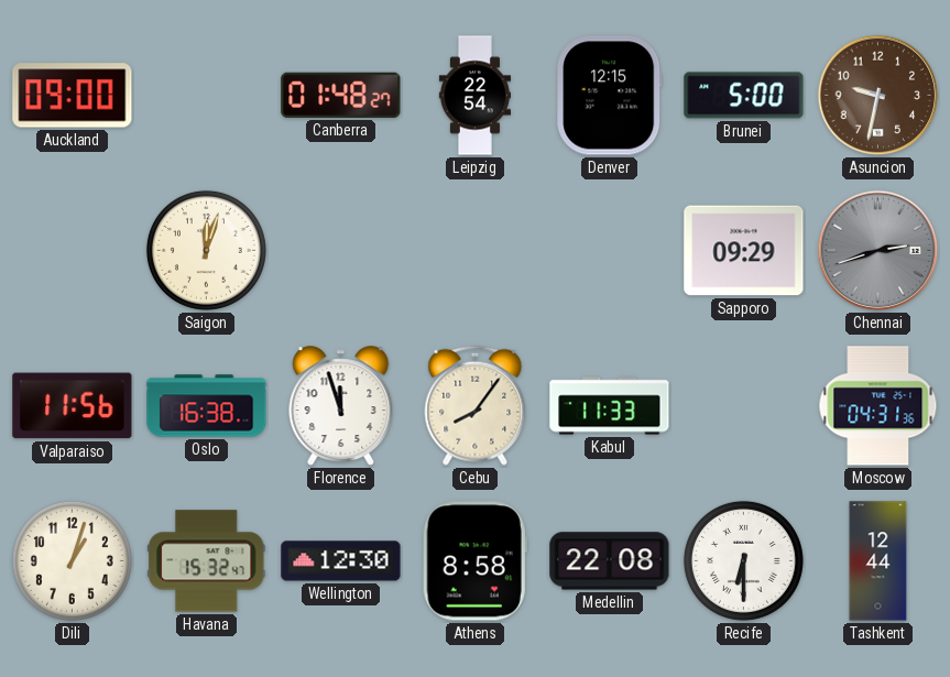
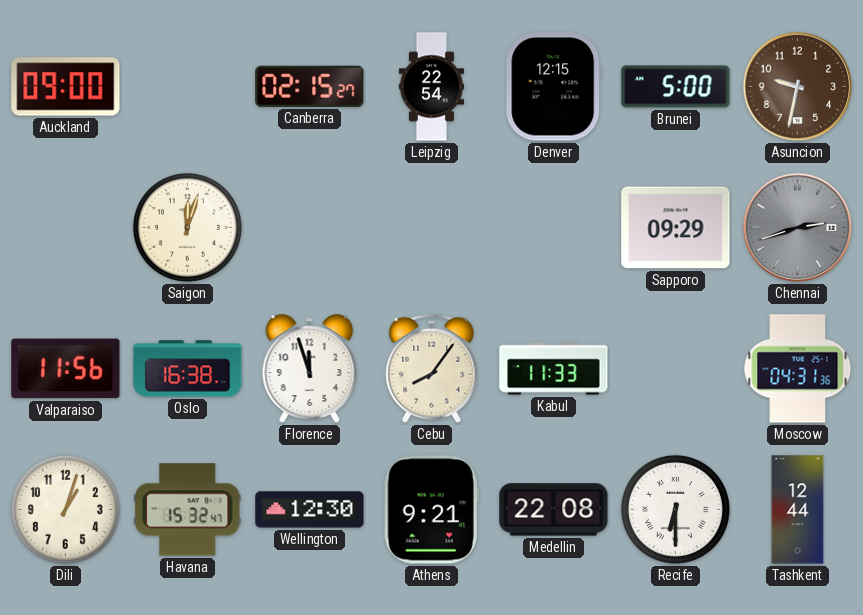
Canberra: 01:48 -> 02:15
Athens: 8:58 -> 9:21
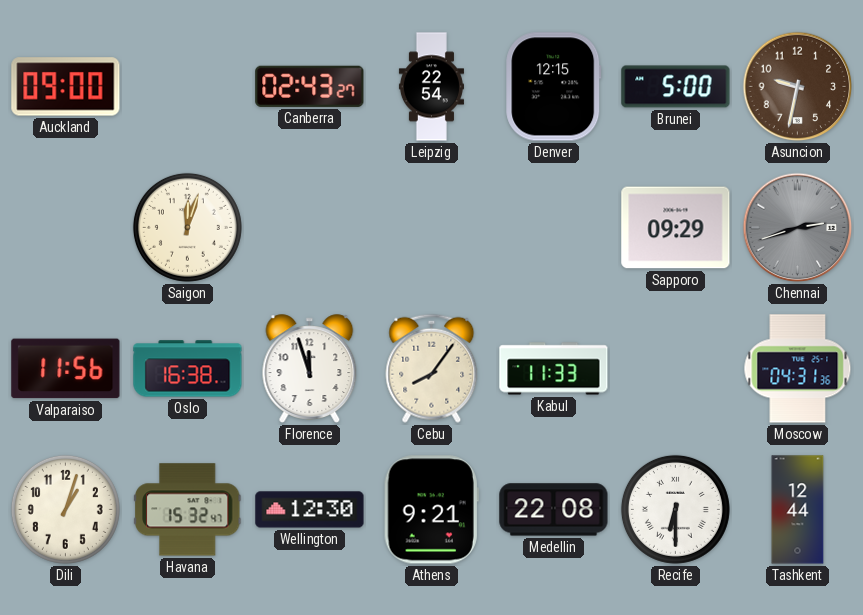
Canberra: 02:15 -> 02:43
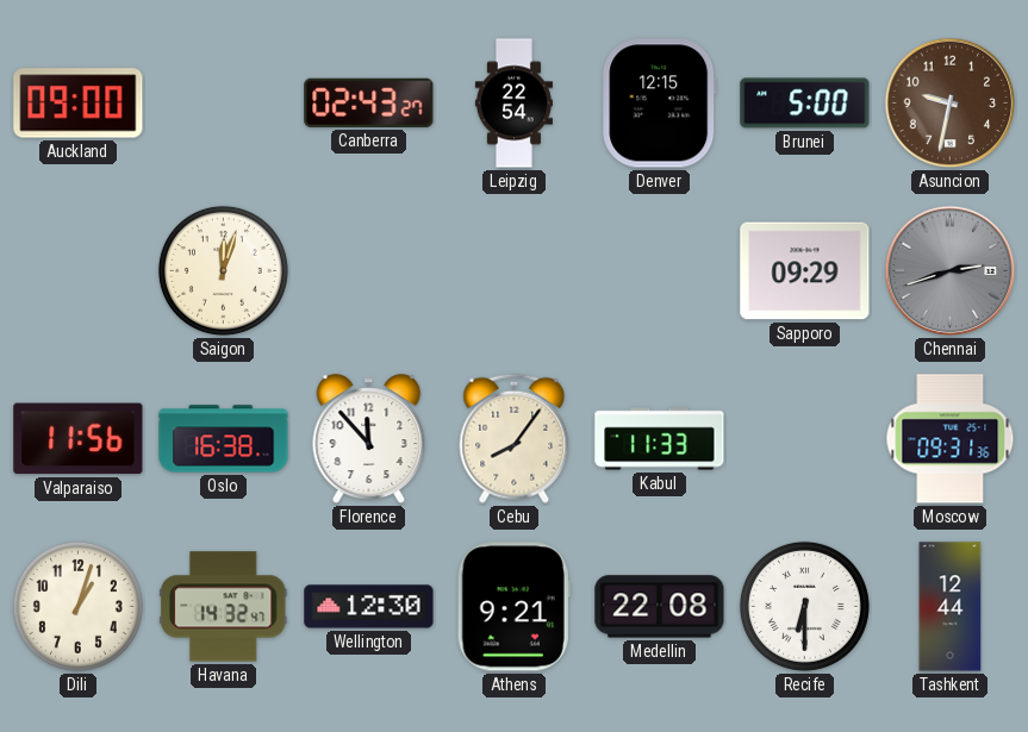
Florence: 11:57 -> 11:53
Moscow: 04:31 -> 09:31
Havana: 15:32 -> 14:32
